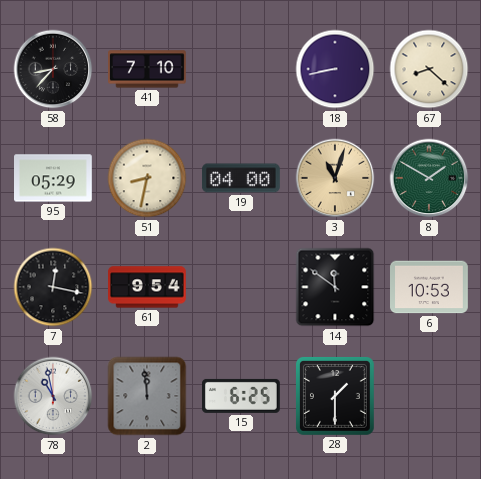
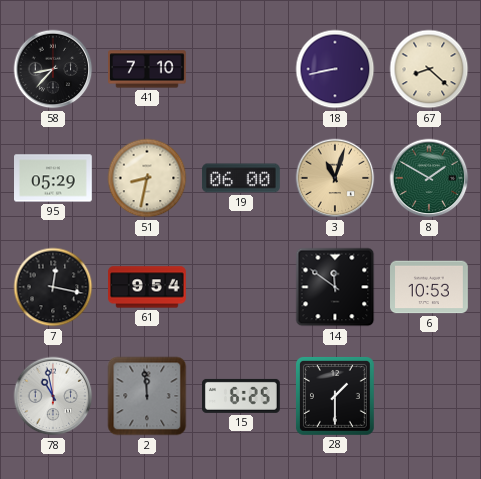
19: 04:00 -> 06:00
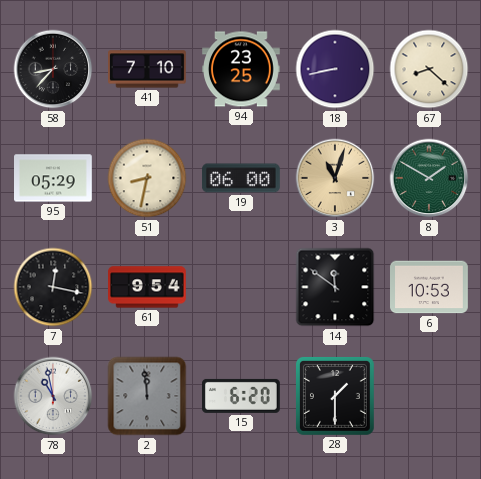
94: none -> 23:25
15: 6:25 -> 6:20
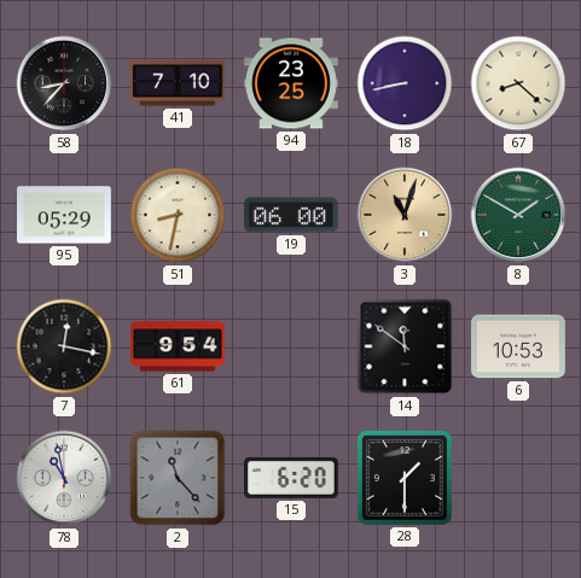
2: 11:59 -> 11:23
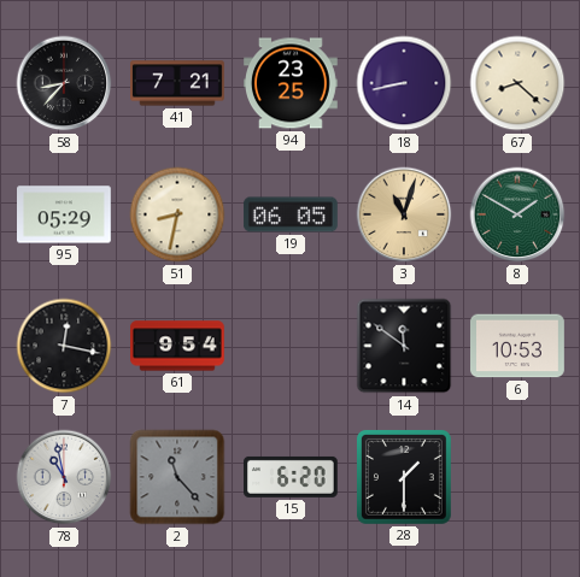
41: 7:10 -> 7:21
19: 06:00 -> 06:05
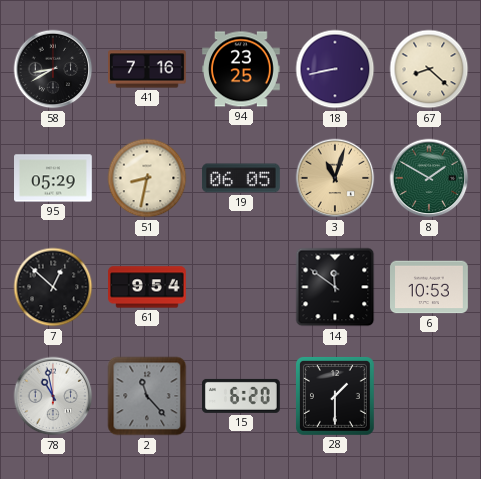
58: 8:37 -> 8:40
41: 7:21 -> 7:16
7: 12:17 -> 12:52
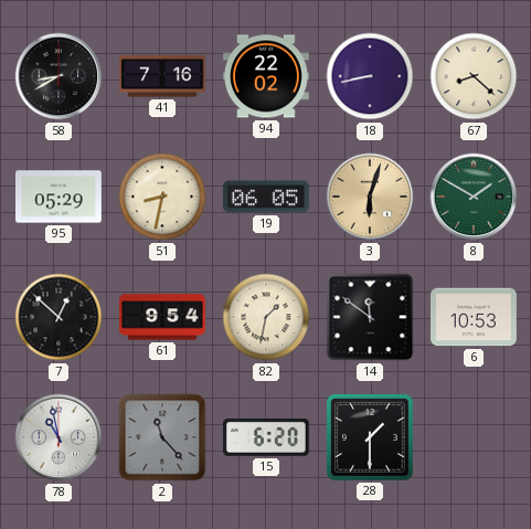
94: 23:25 -> 22:02
3: 11:03 -> 6:03
82: none -> 1:32
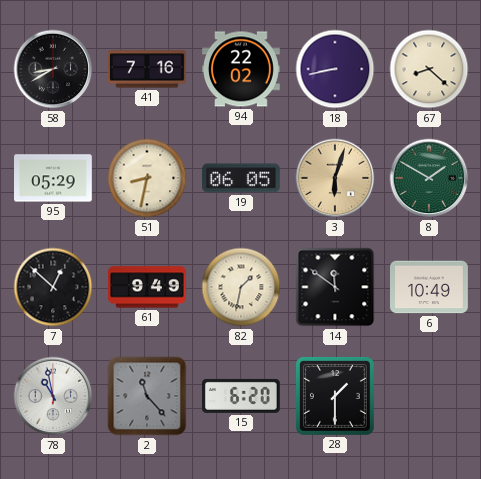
61: 9:54 -> 9:49
6: 10:53 -> 10:49
